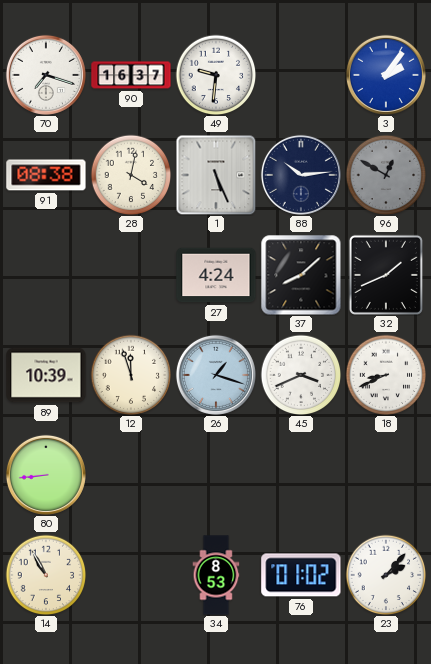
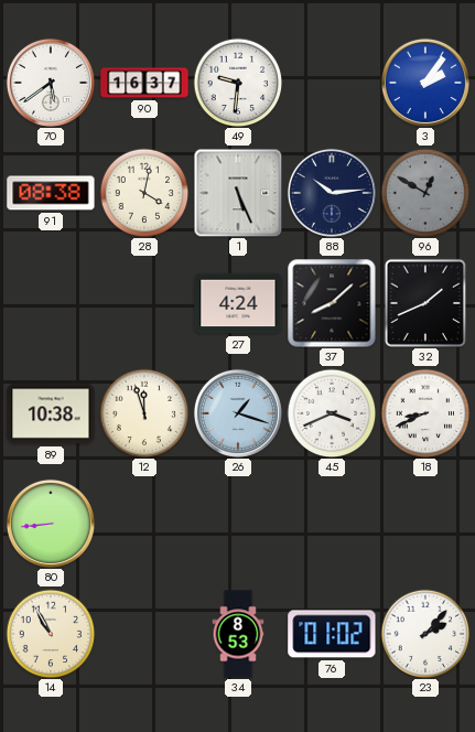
70: 7:18 -> 5:39
89: 10:39 -> 10:38
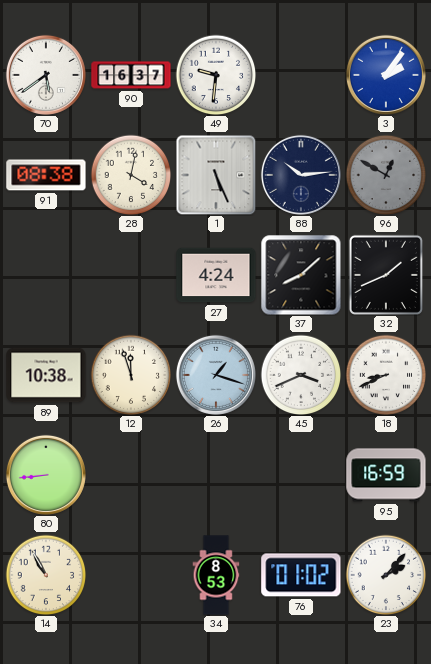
95: none -> 16:59
